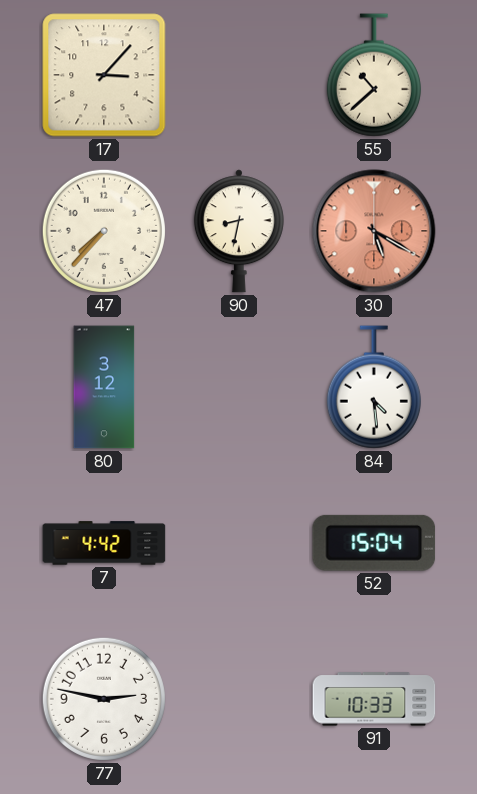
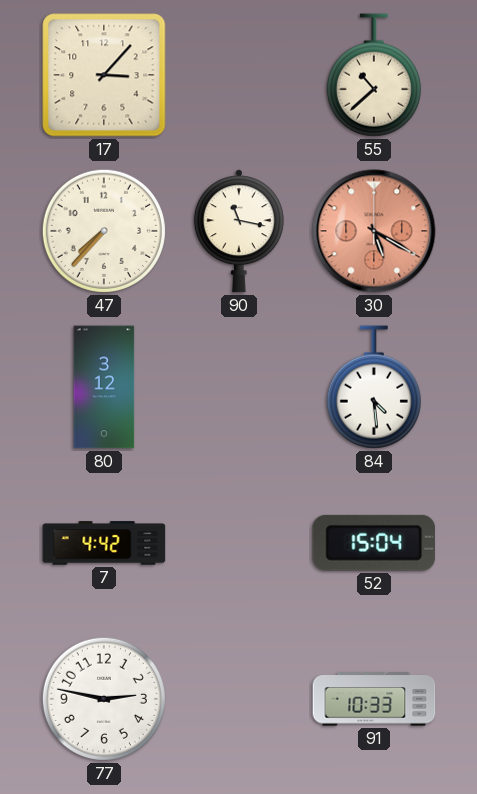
90: 8:32 -> 11:17
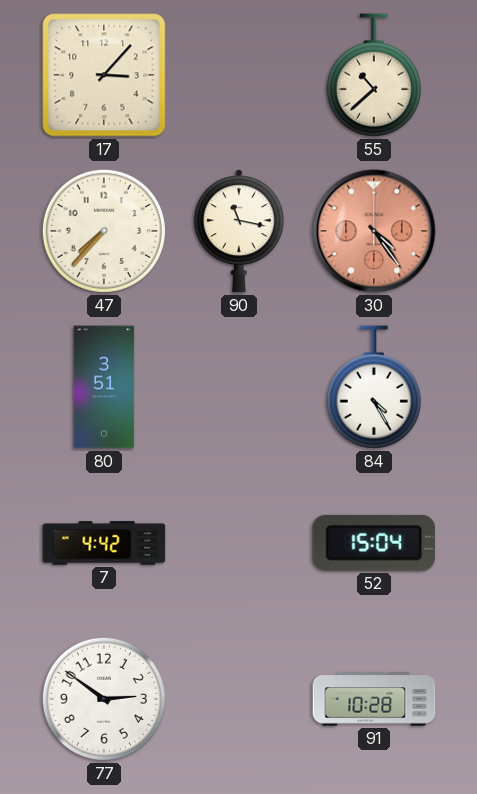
30: 5:20 -> 4:24
80: 3:12 -> 3:51
84: 4:29 -> 4:25
77: 2:47 -> 2:51
91: 10:33 -> 10:28
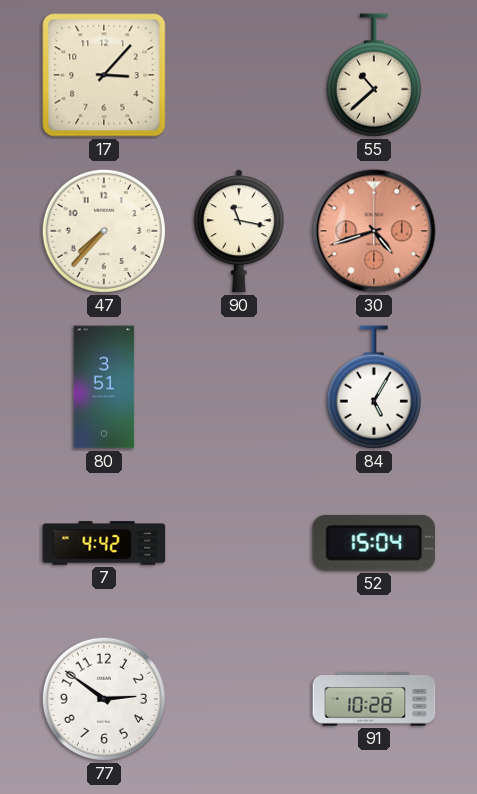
30: 4:24 -> 4:42
84: 4:25 -> 5:05
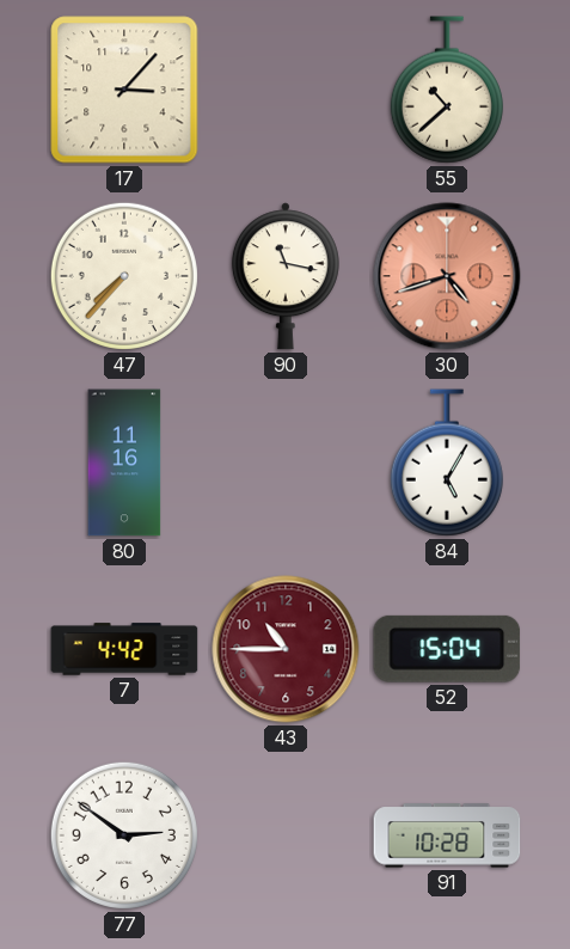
80: 3:51 -> 11:16
43: none -> 10:45
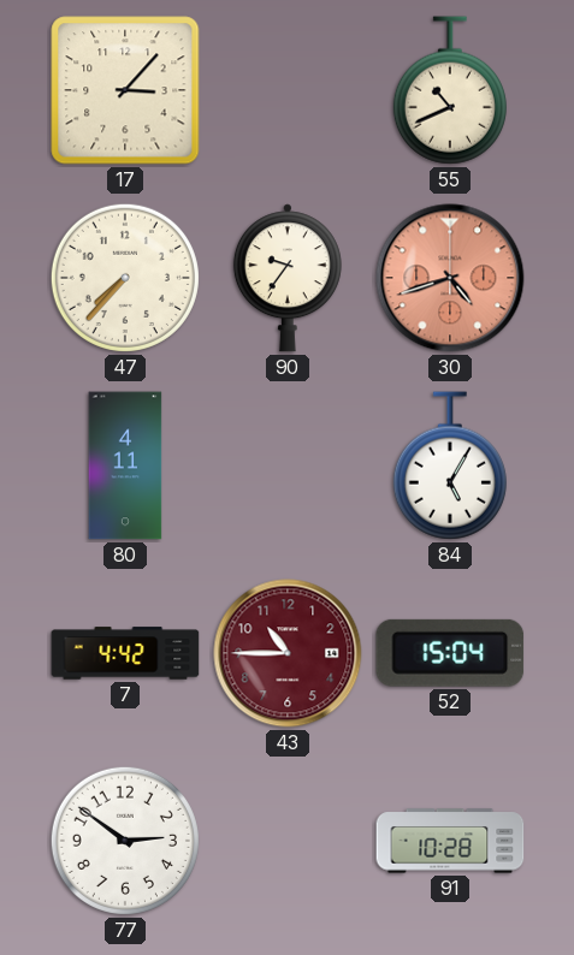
55: 10:38 -> 10:41
90: 11:17 -> 9:36
80: 11:16 -> 4:11
